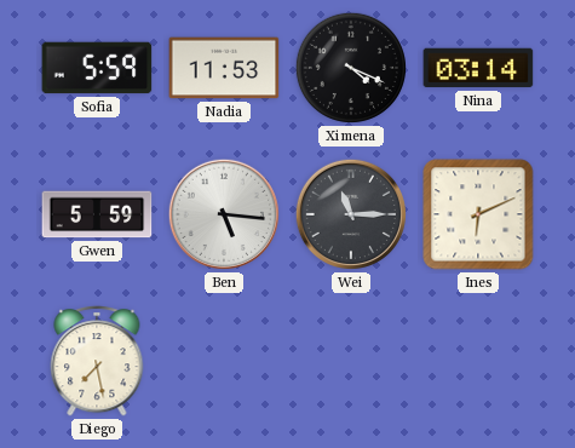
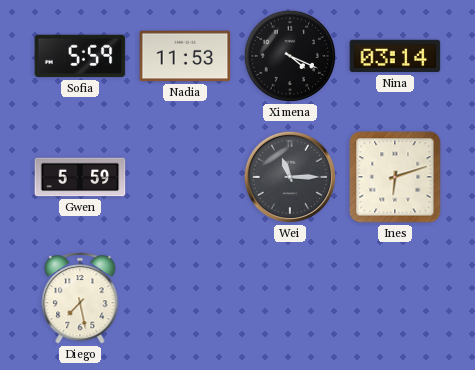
Ben: 5:16 -> none
Ines: 6:11 -> 6:12
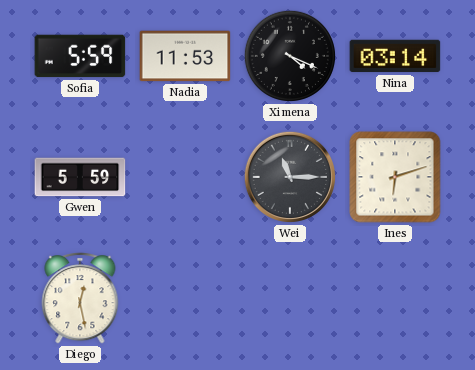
Diego: 7:28 -> 12:28
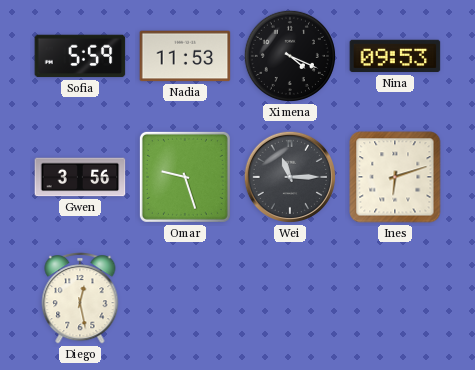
Nina: 03:14 -> 09:53
Gwen: 5:59 -> 3:56
Omar: none -> 9:27
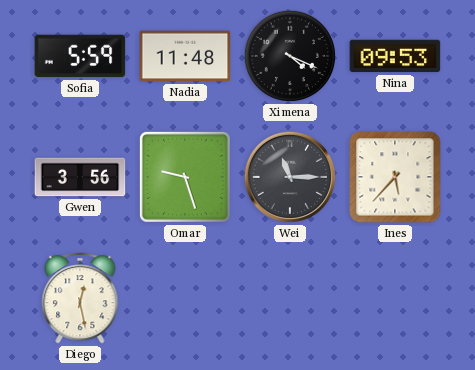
Nadia: 11:53 -> 11:48
Ines: 6:12 -> 5:37
